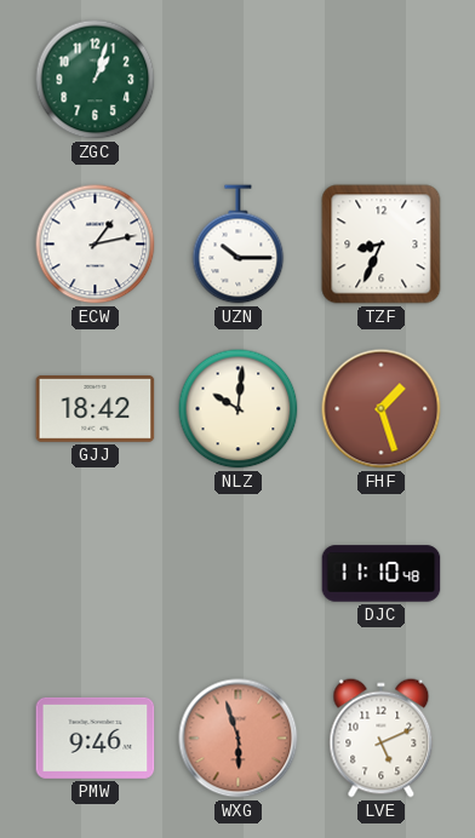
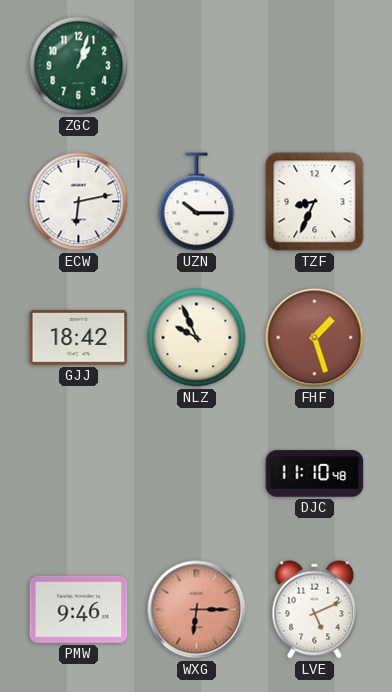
ECW: 1:13 -> 6:13
NLZ: 10:01 -> 9:56
WXG: 5:57 -> 6:15
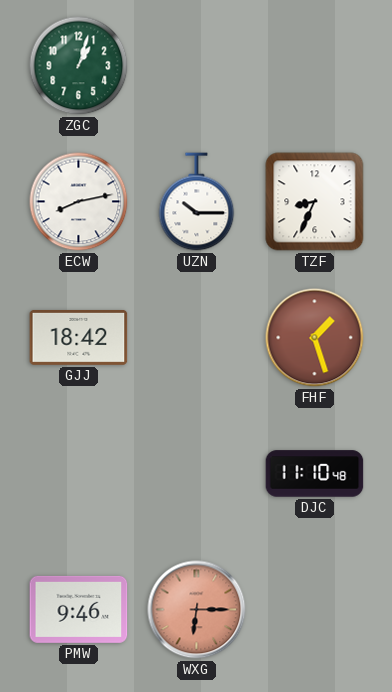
ECW: 6:13 -> 8:13
NLZ: 9:56 -> none
LVE: 5:11 -> none
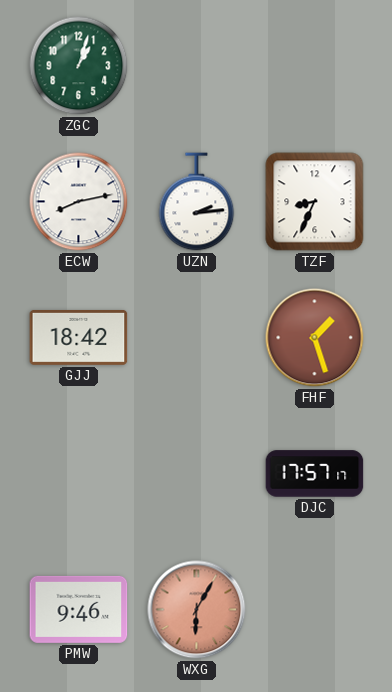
UZN: 10:15 -> 2:14
DJC: 11:10 -> 17:57
WXG: 6:15 -> 6:05
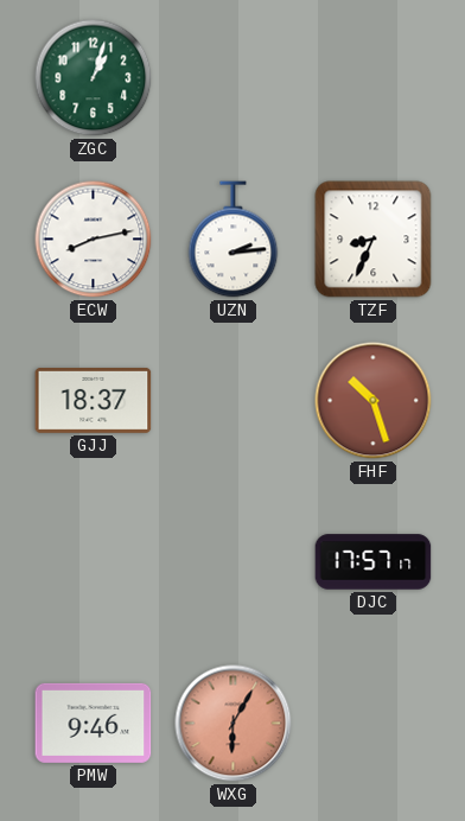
GJJ: 18:42 -> 18:37
FHF: 1:27 -> 10:27
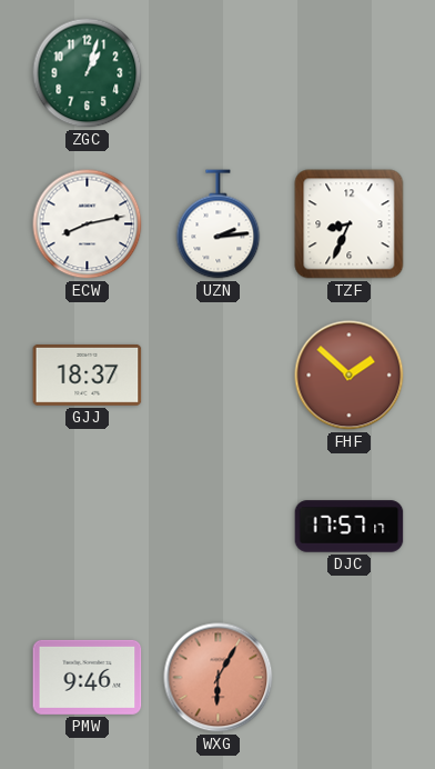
FHF: 10:27 -> 1:52
